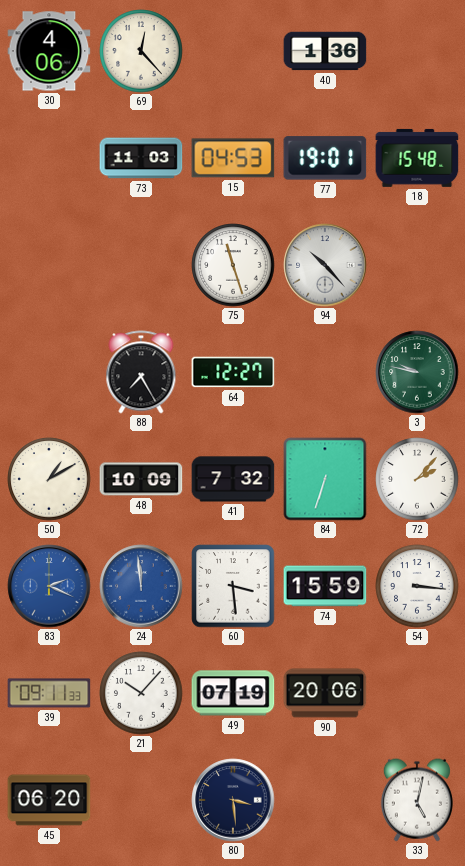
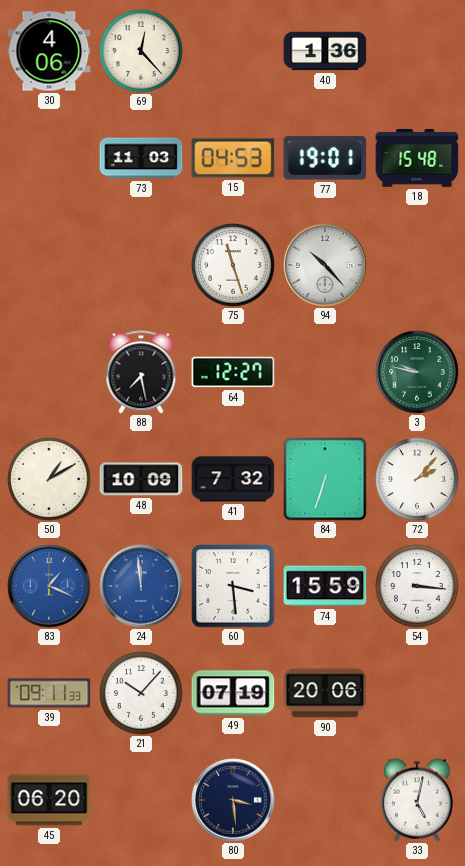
88: 7:25 -> 7:28
83: 2:19 -> 1:19
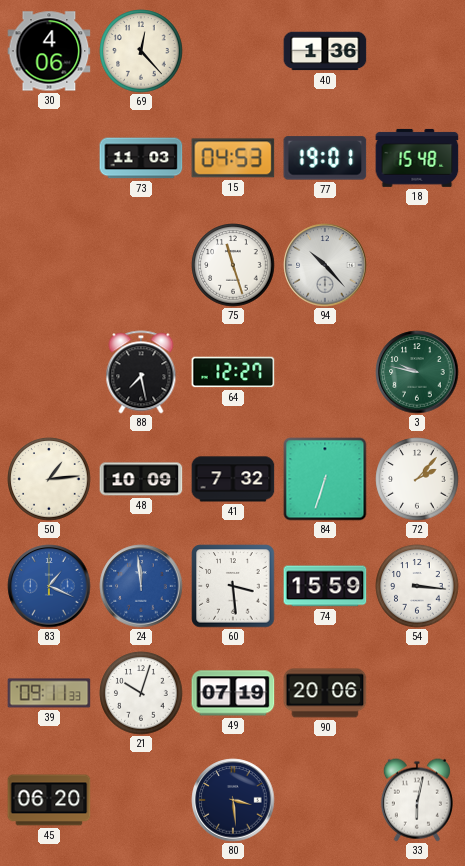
50: 1:10 -> 1:14
21: 10:07 -> 10:03
33: 5:02 -> 6:02
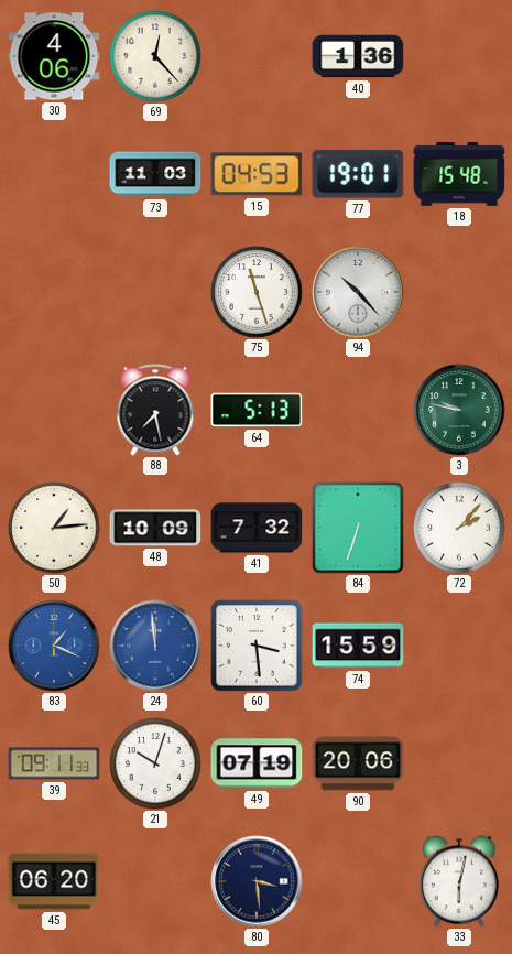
64: 12:27 -> 5:13
54: 3:16 -> none
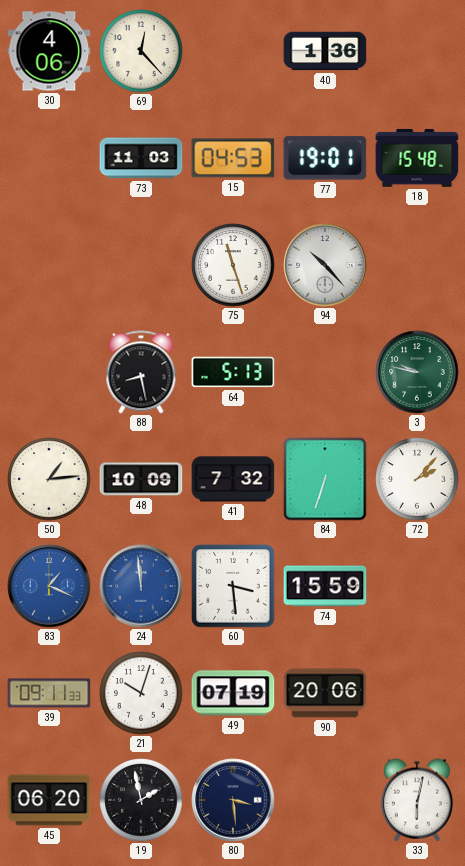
88: 7:28 -> 8:28
19: none -> 1:58
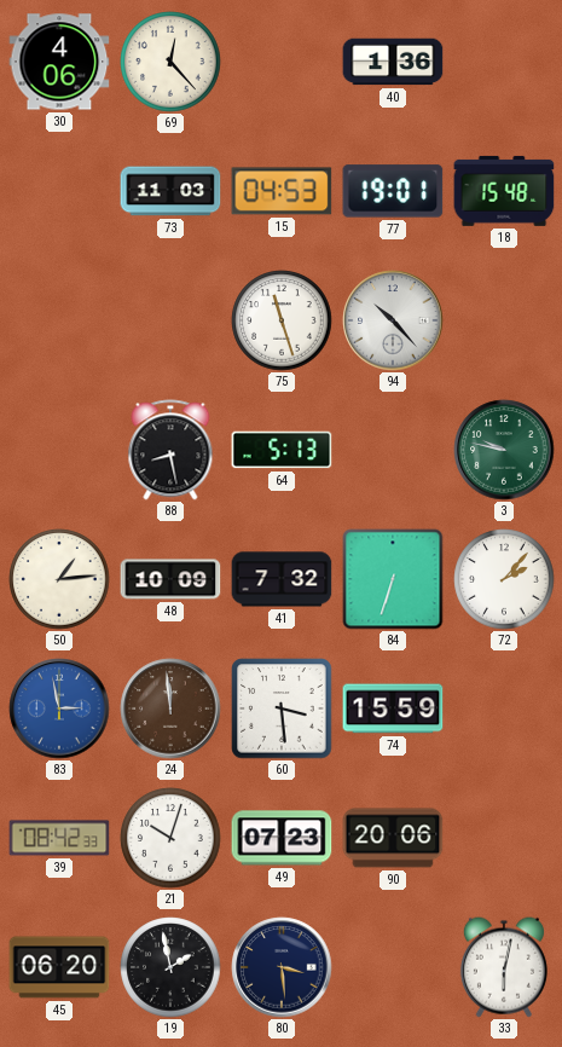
83: 1:19 -> 2:58
24 dial: blue -> brown
39: 09:11 -> 08:42
49: 07:19 -> 07:23
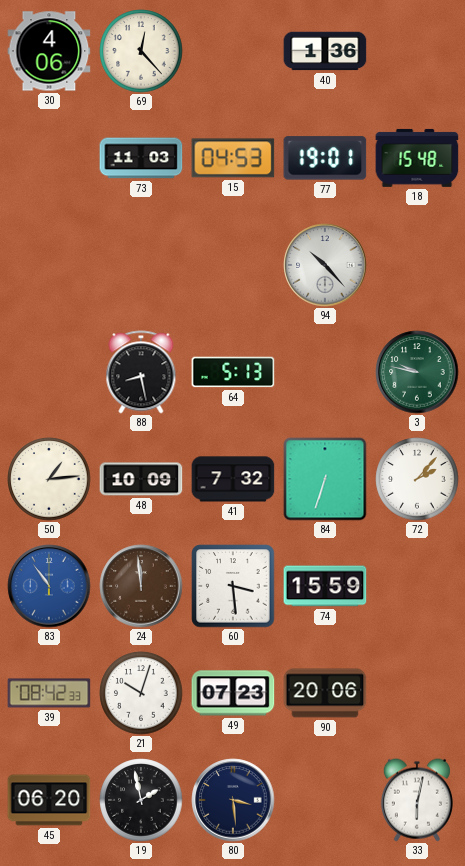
75: 11:27 -> none
83: 2:58 -> 10:54
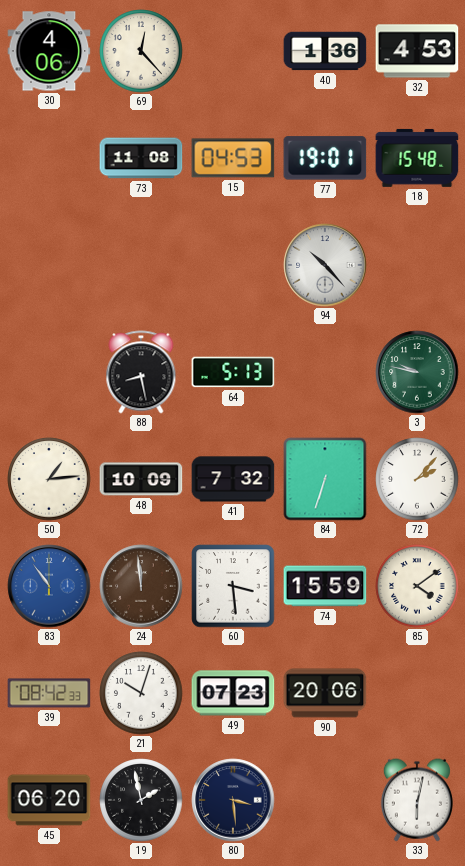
32: none -> 4:53
73: 11:03 -> 11:08
85: none -> 4:09
